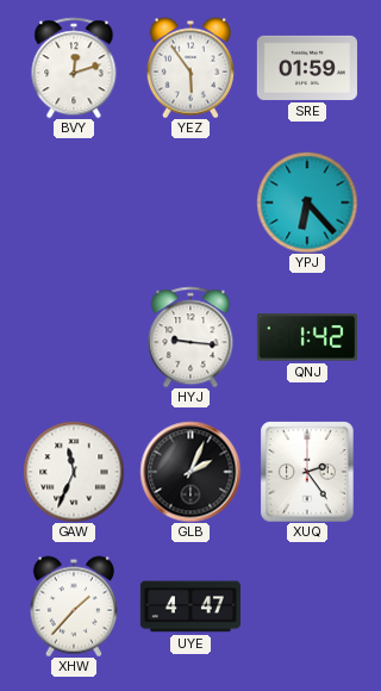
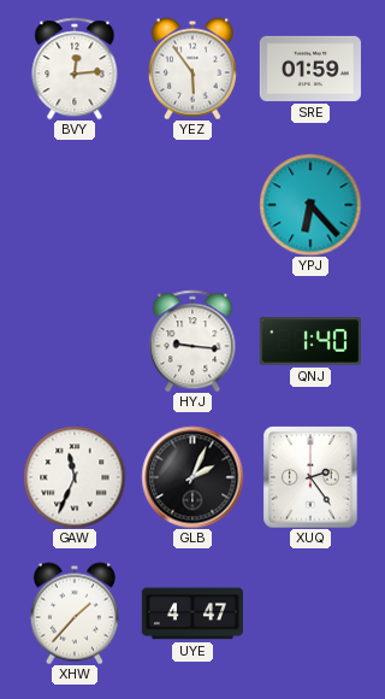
BVY: 12:12 -> 12:14
QNJ: 1:42 -> 1:40
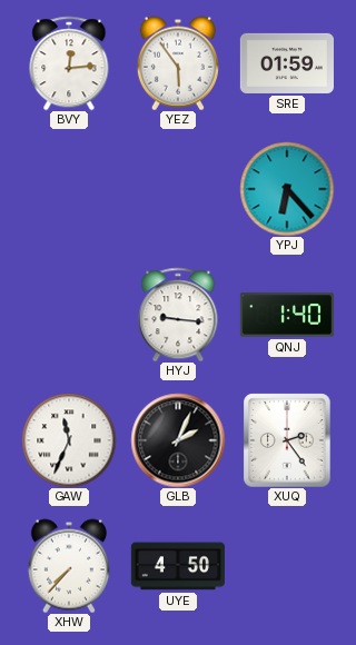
XHW: 1:37 -> 7:37
UYE: 4:47 -> 4:50
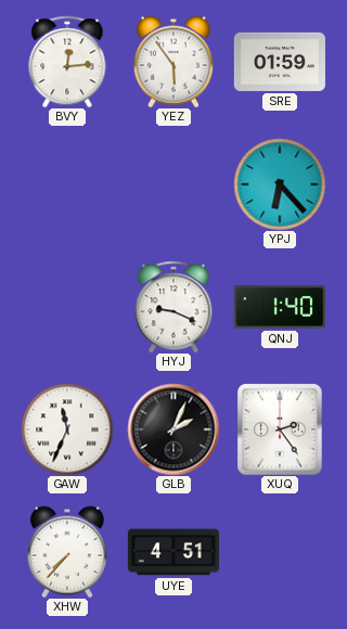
HYJ: 9:16 -> 9:19
UYE: 4:50 -> 4:51
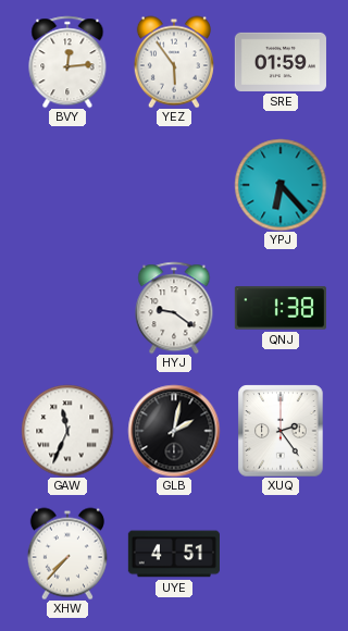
HYJ: 9:19 -> 9:21
QNJ: 1:40 -> 1:38
GLB: 2:04 -> 2:02
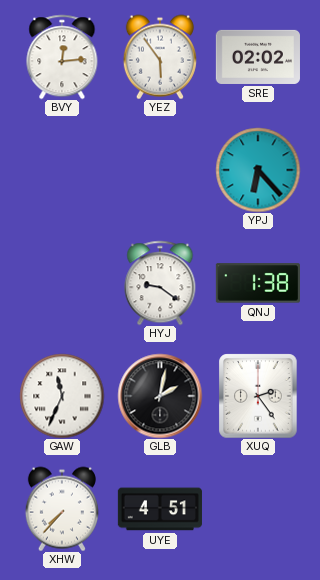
SRE: 01:59 -> 02:02
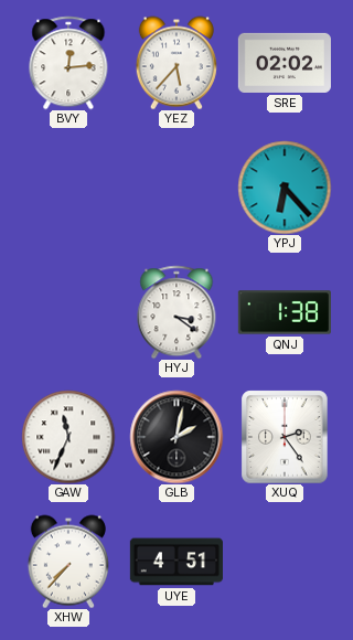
YEZ: 5:54 -> 5:37
HYJ: 9:21 -> 3:21
